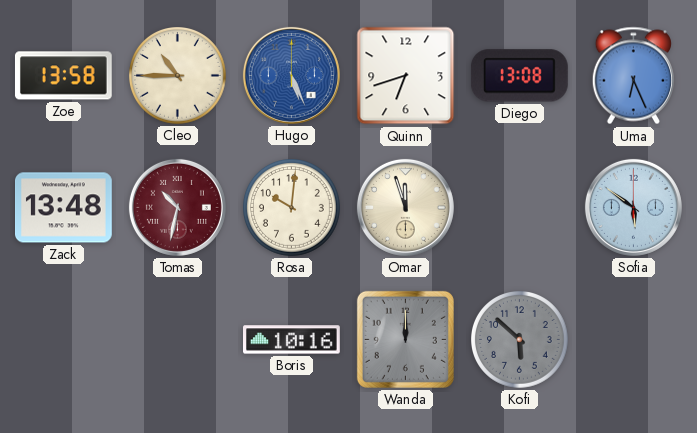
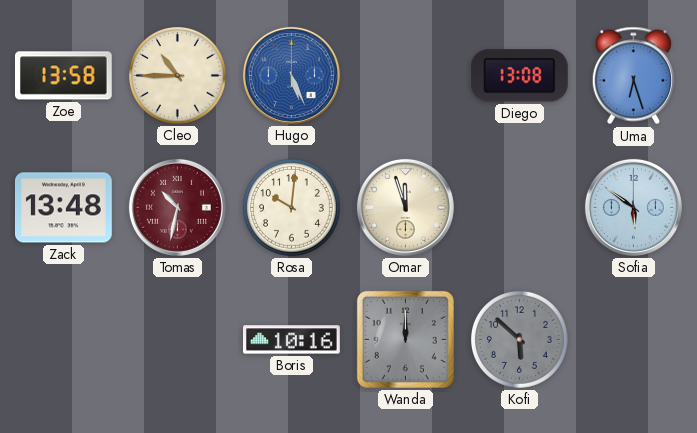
Quinn: 6:42 -> none
Uma: 6:26 -> 6:27
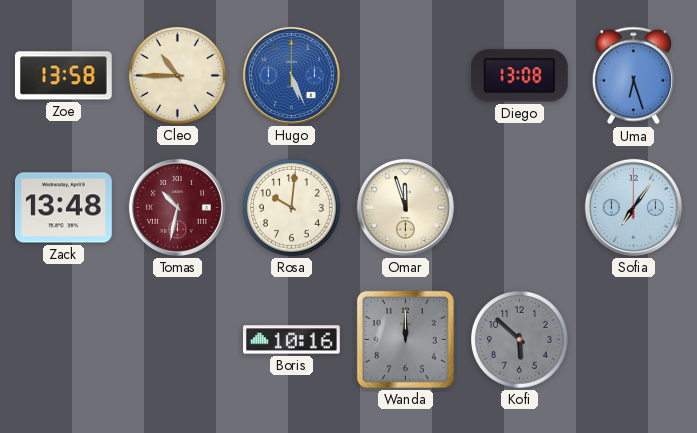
Sofia: 5:51 -> 7:06
